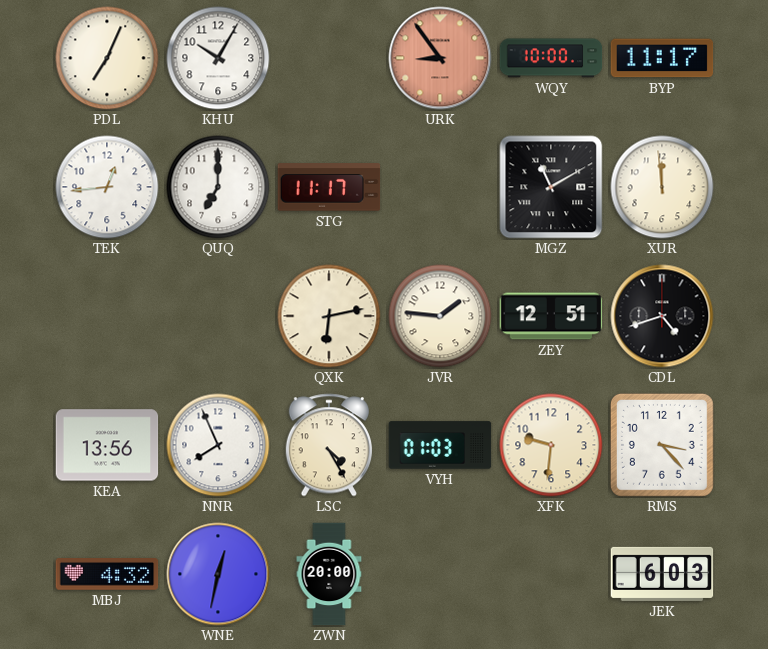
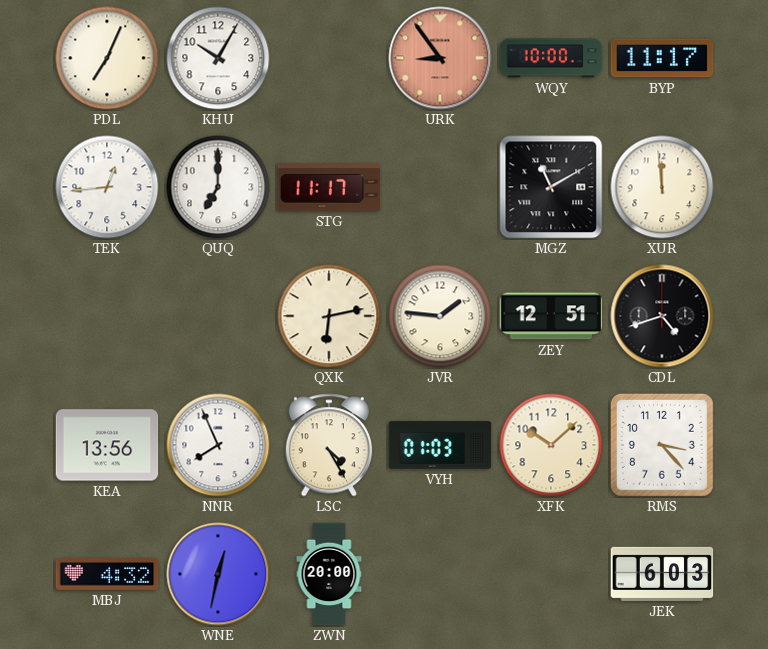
XFK: 9:31 -> 10:08
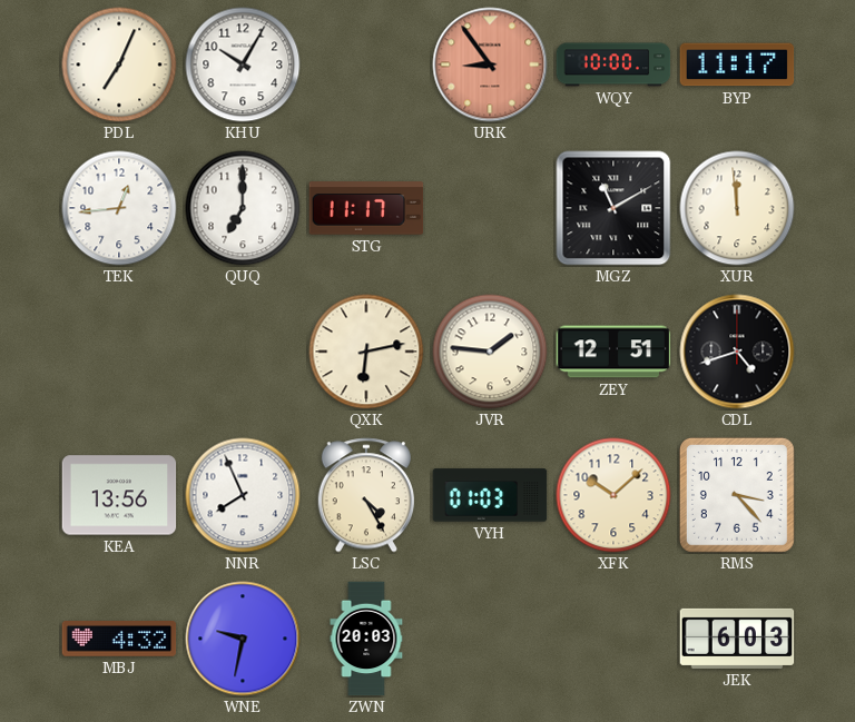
WNE: 12:32 -> 9:32
ZWN: 20:00 -> 20:03
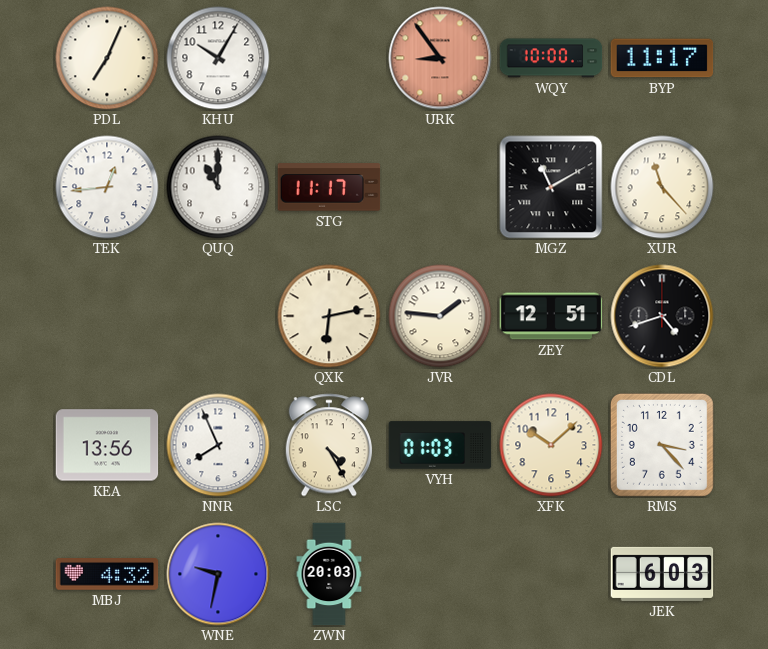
QUQ: 7:00 -> 11:00
XUR: 11:59 -> 11:23
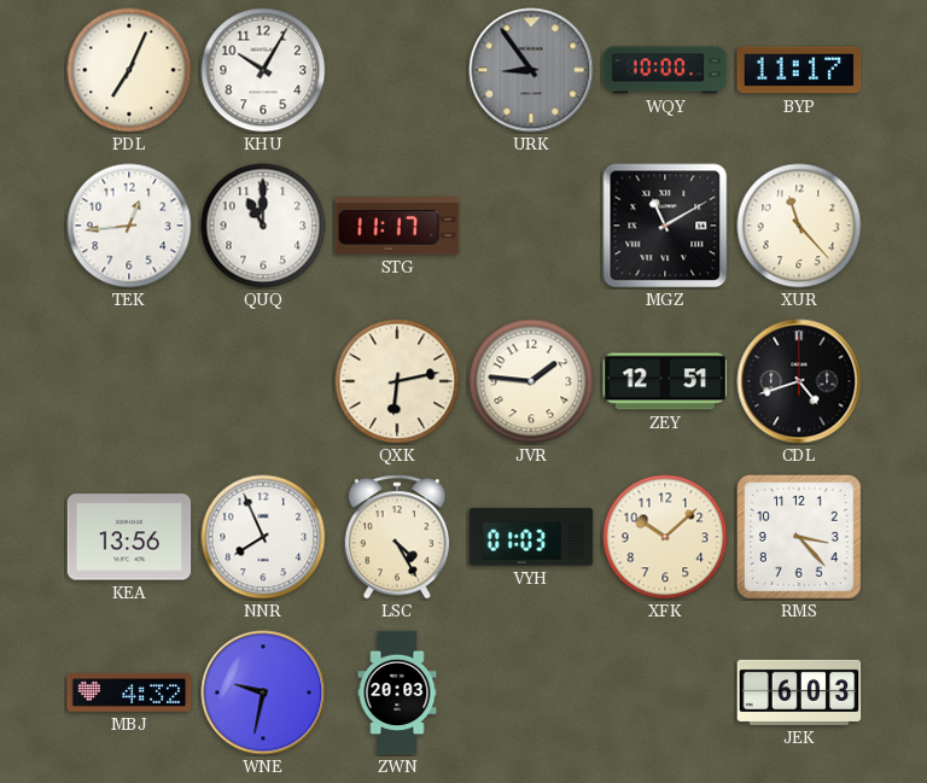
URK dial: salmon -> grey
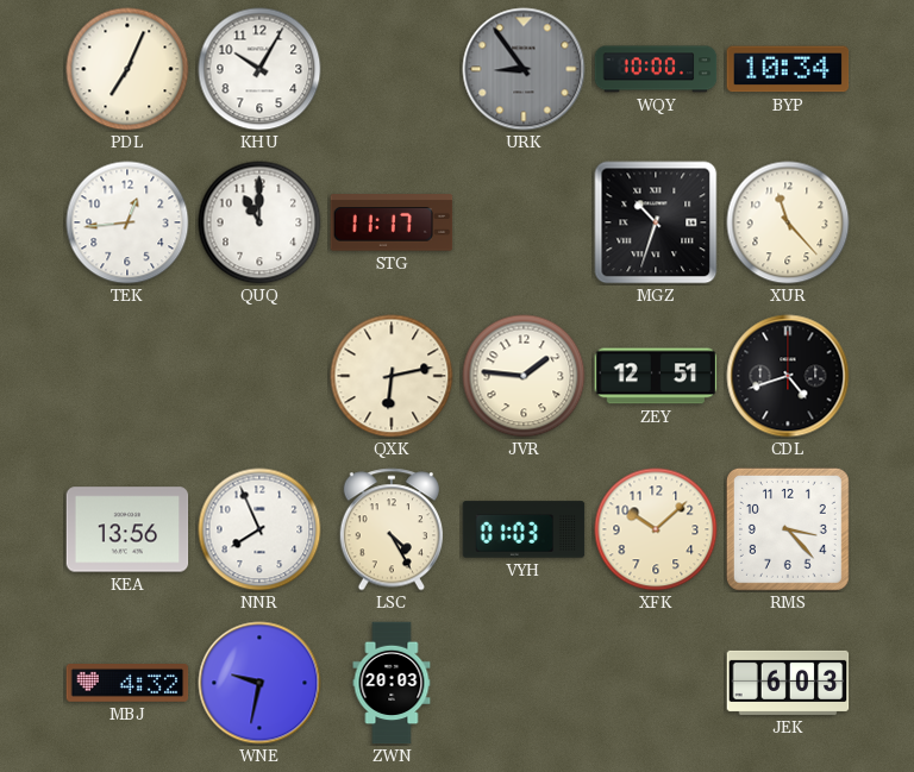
BYP: 11:17 -> 10:34
MGZ: 11:10 -> 10:33
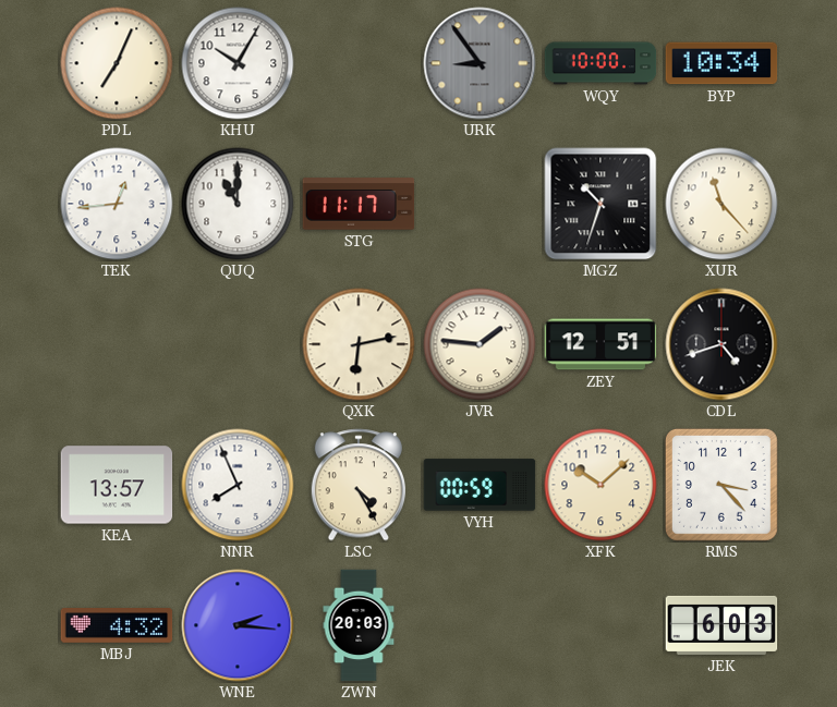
KEA: 13:56 -> 13:57
VYH: 01:03 -> 00:59
WNE: 9:32 -> 2:16
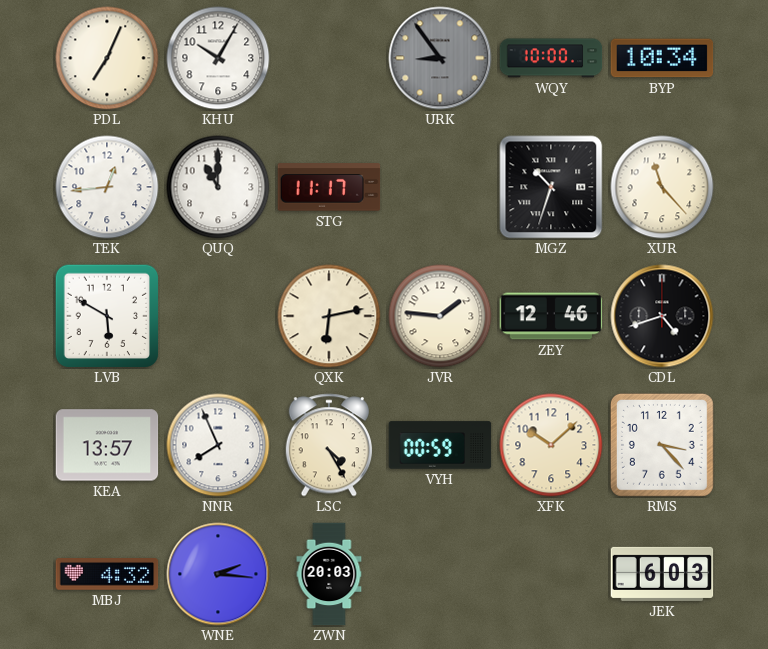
LVB: none -> 5:50
ZEY: 12:51 -> 12:46
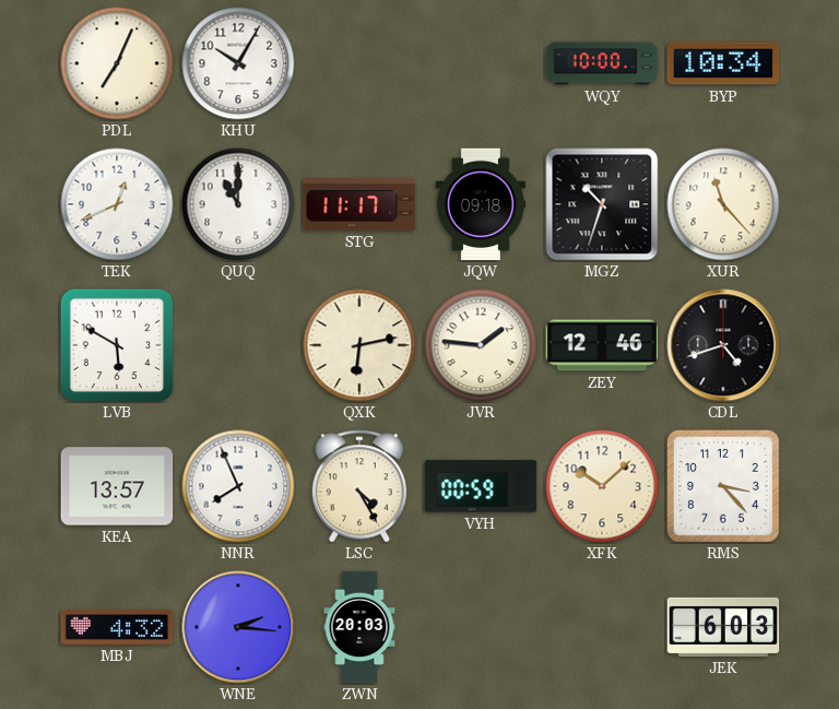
URK: 8:54 -> none
TEK: 12:44 -> 12:41
JQW: none -> 09:18
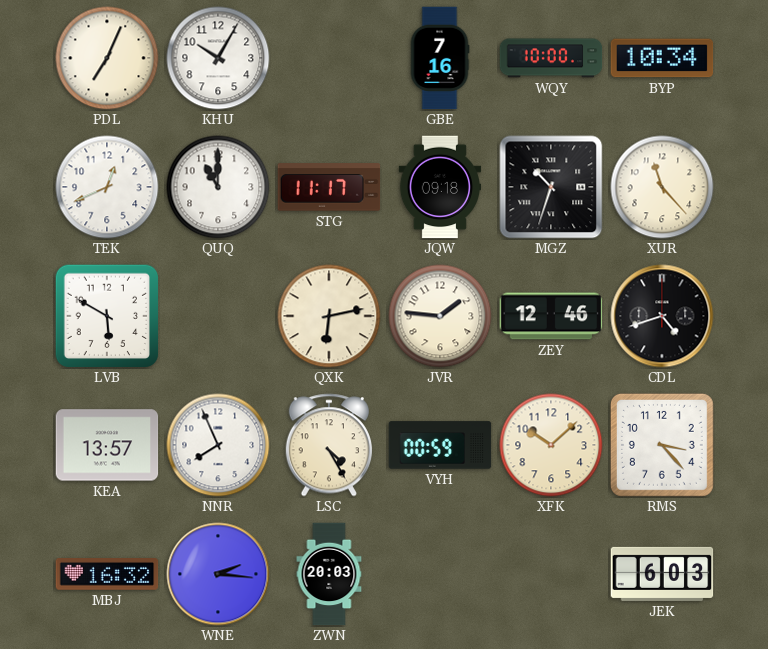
GBE: none -> 7:16
MBJ: 4:32 -> 16:32
